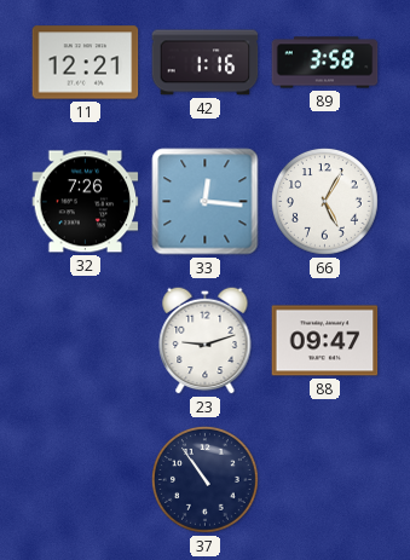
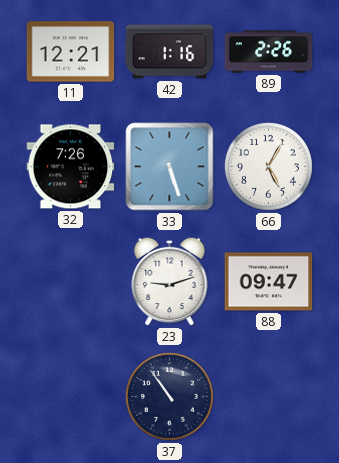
89: 3:58 -> 2:26
33: 12:16 -> 5:27
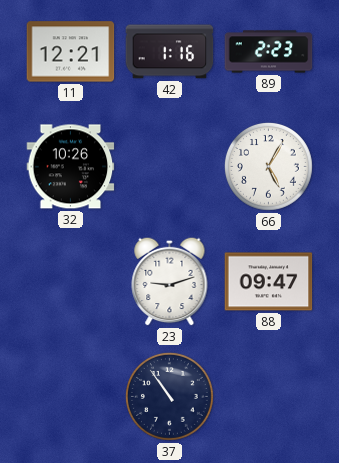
89: 2:26 -> 2:23
32: 7:26 -> 10:26
33: 5:27 -> none
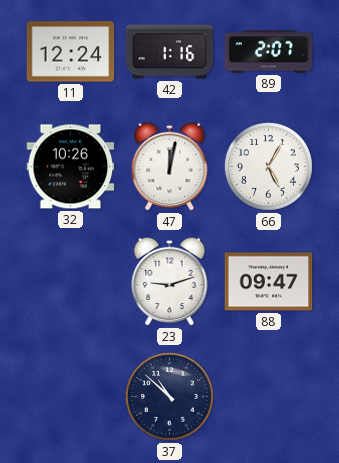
11: 12:21 -> 12:24
89: 2:23 -> 2:07
47: none -> 12:02
37: 10:54 -> 10:52
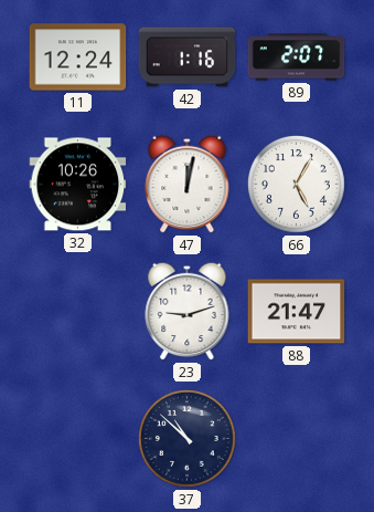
88: 09:47 -> 21:47
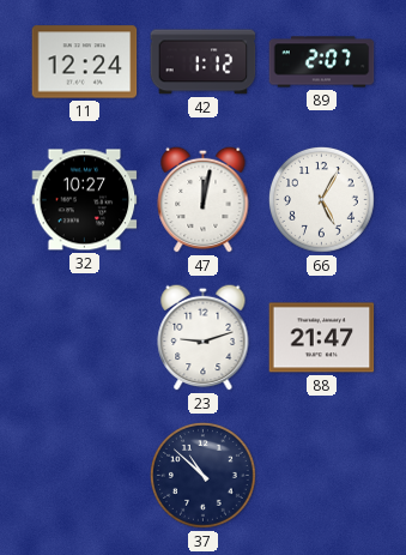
42: 1:16 -> 1:12
32: 10:26 -> 10:27
